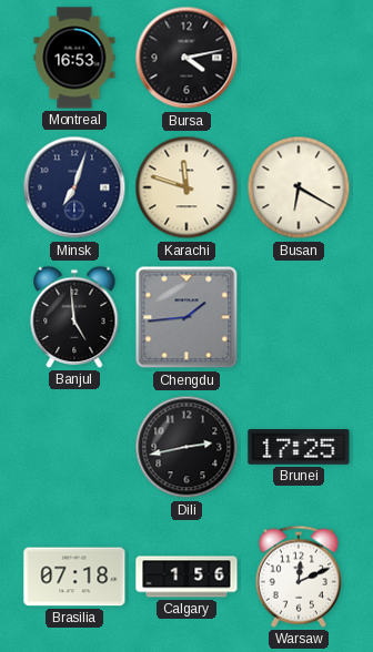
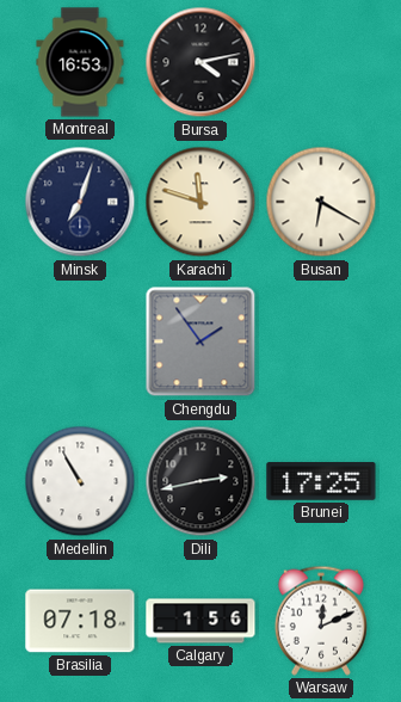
Banjul: 4:59 -> none
Chengdu: 1:44 -> 1:54
Medellin: none -> 10:55
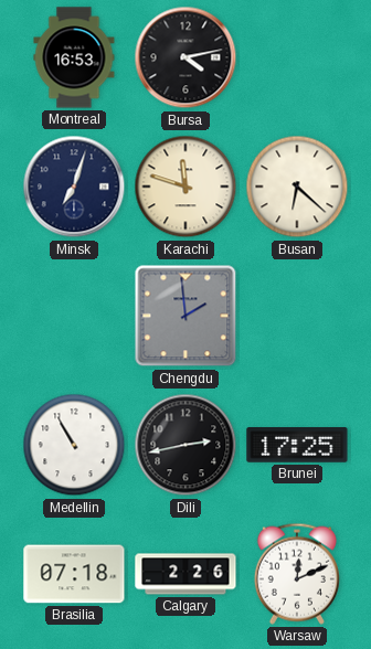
Busan: 6:20 -> 6:22
Chengdu: 1:54 -> 1:59
Calgary: 1:56 -> 2:26
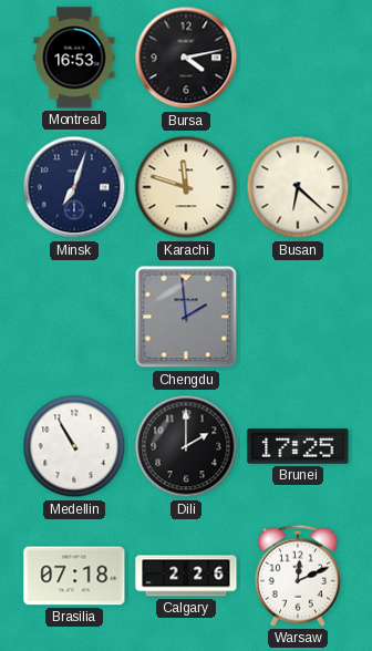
Dili: 2:43 -> 2:00
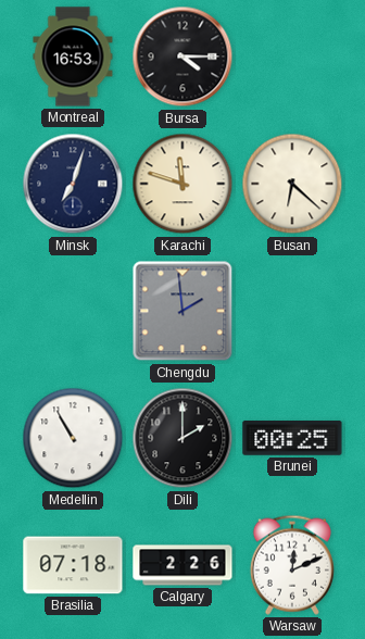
Bursa: 4:13 -> 4:15
Brunei: 17:25 -> 00:25
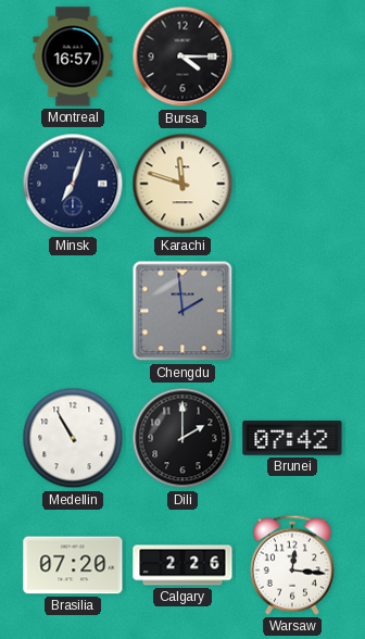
Montreal: 16:53 -> 16:57
Busan: 6:22 -> none
Brunei: 00:25 -> 07:42
Brasilia: 07:18 -> 07:20
Warsaw: 12:11 -> 12:16
